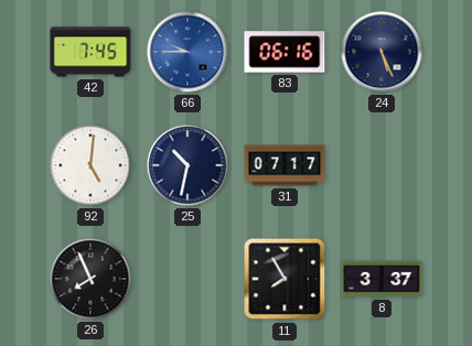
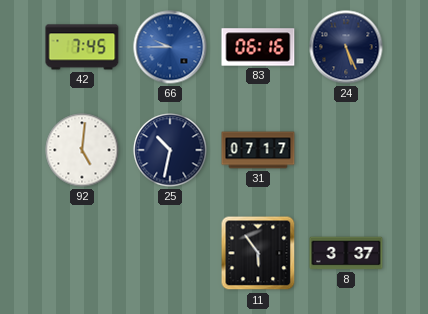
26: 7:56 -> none
11: 7:55 -> 5:54
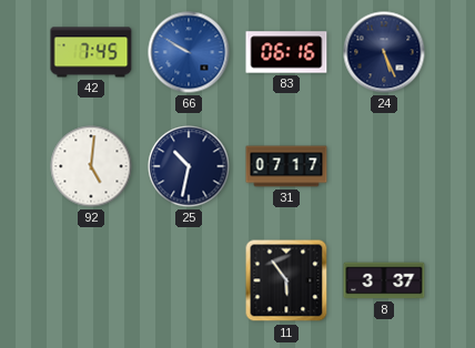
66: 9:45 -> 9:50
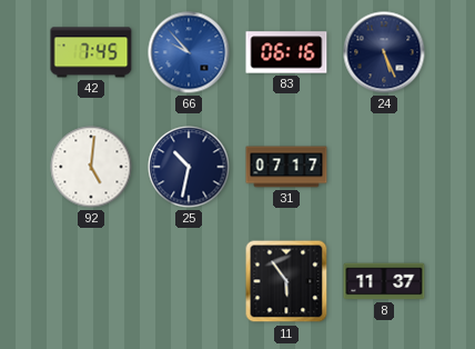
66: 9:50 -> 9:53
8: 3:37 -> 11:37
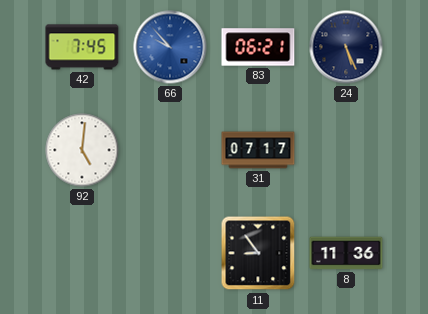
83: 06:16 -> 06:21
25: 10:32 -> none
11: 5:54 -> 8:54
8: 11:37 -> 11:36
